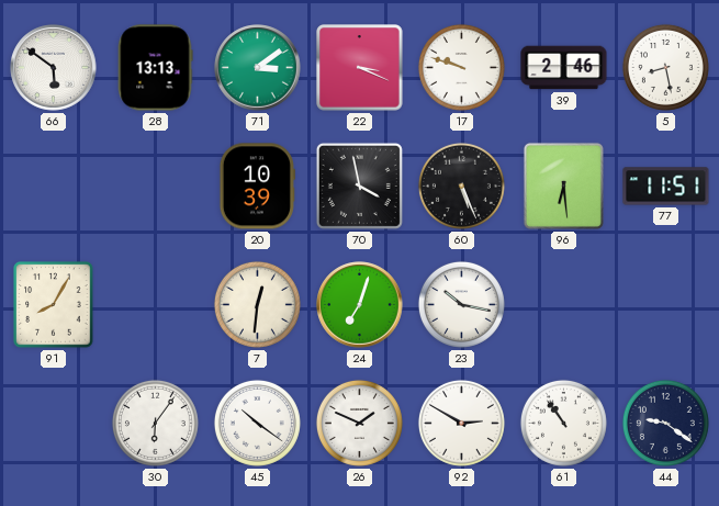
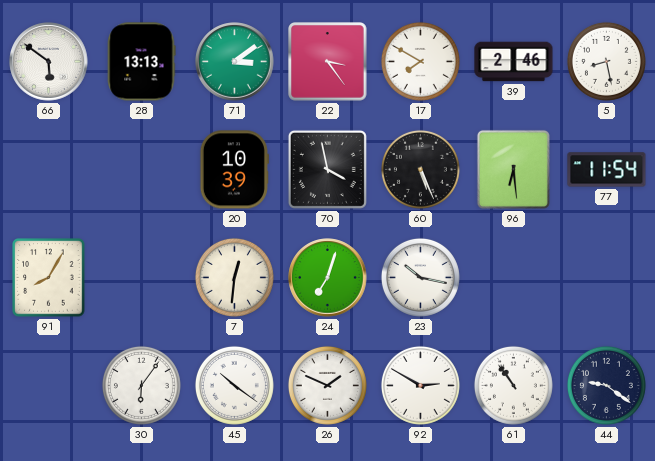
22: 3:19 -> 3:24
17: 9:48 -> 7:50
77: 11:51 -> 11:54
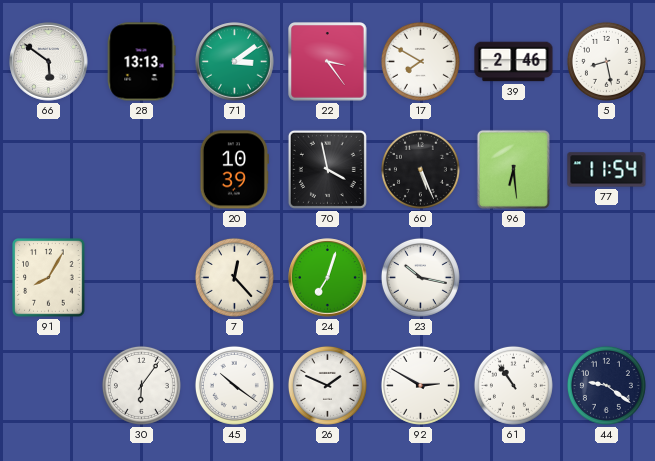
7: 12:31 -> 12:23
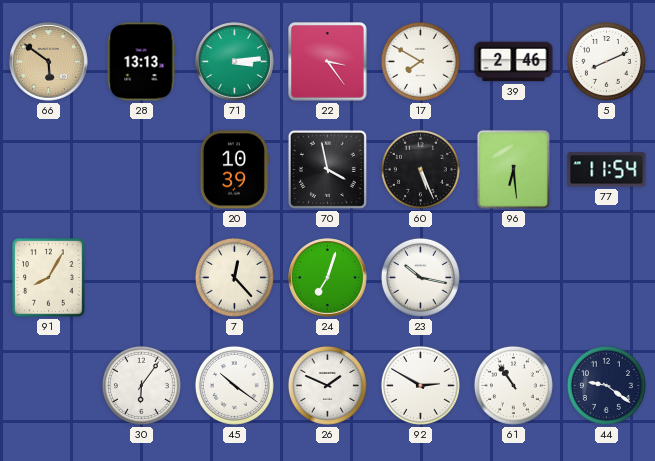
66 dial: white -> champagne
71: 3:09 -> 3:14
5: 8:28 -> 8:11
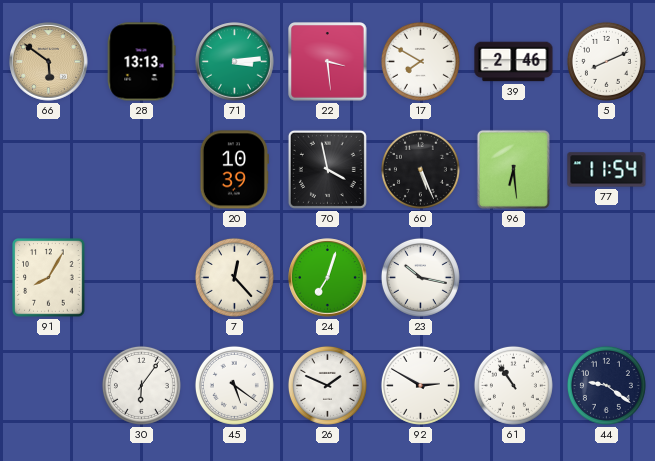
22: 3:24 -> 3:29
45: 10:21 -> 5:21
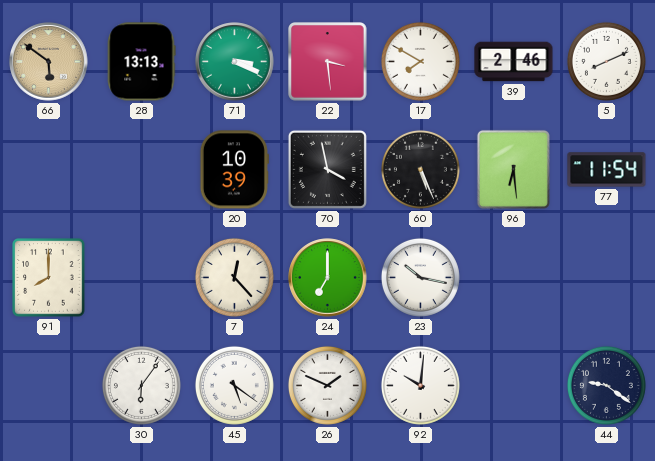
71: 3:14 -> 3:19
91: 8:05 -> 8:00
24: 7:03 -> 7:00
92: 2:50 -> 10:01
61: 10:54 -> none
